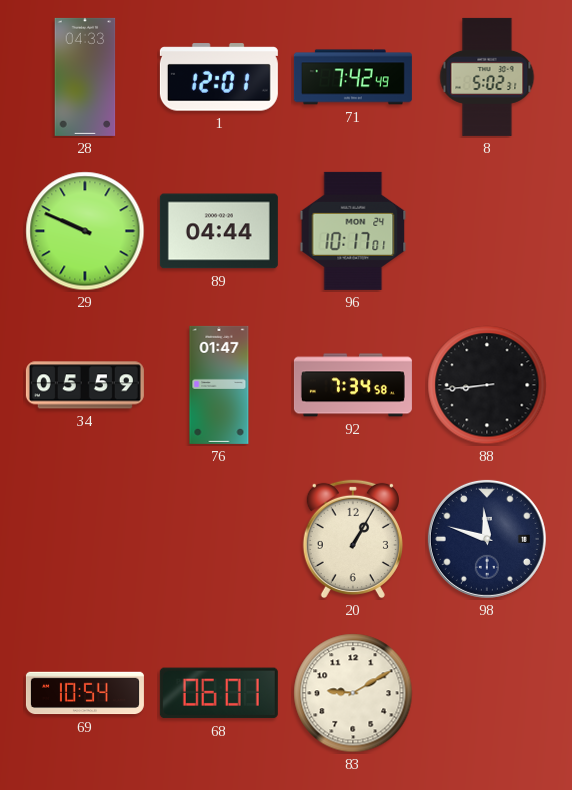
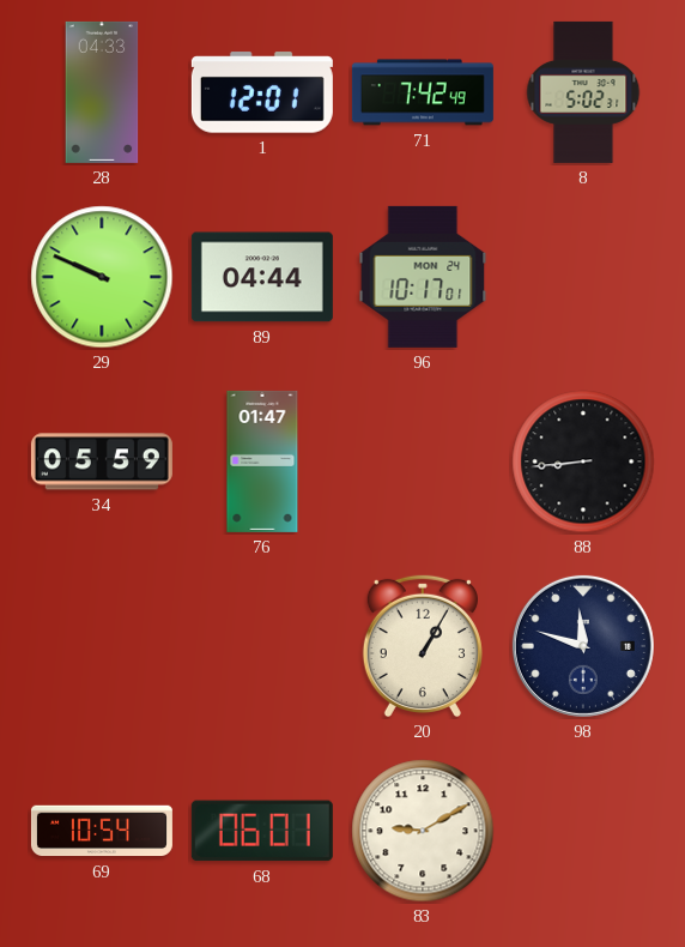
92: 7:34 -> none
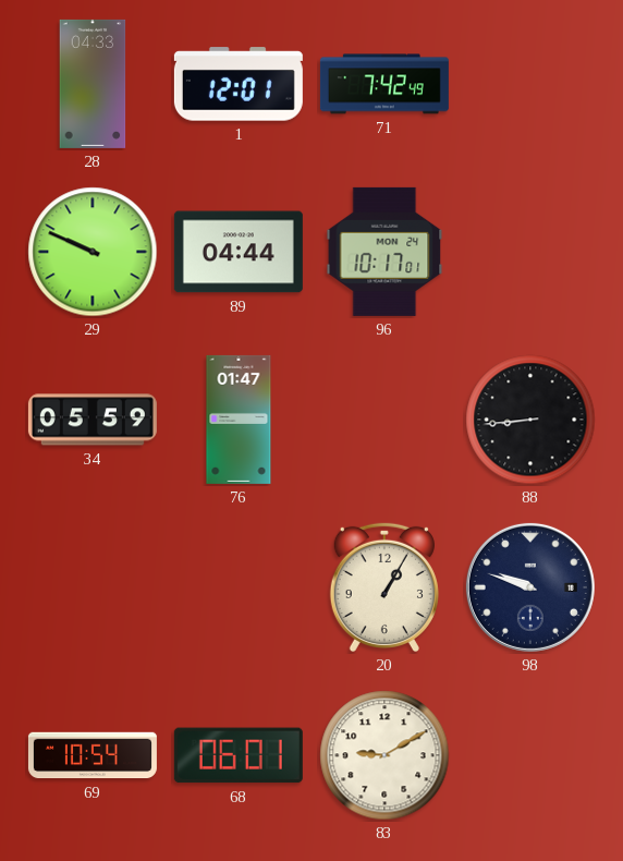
8: 5:02 -> none
98: 11:48 -> 9:48
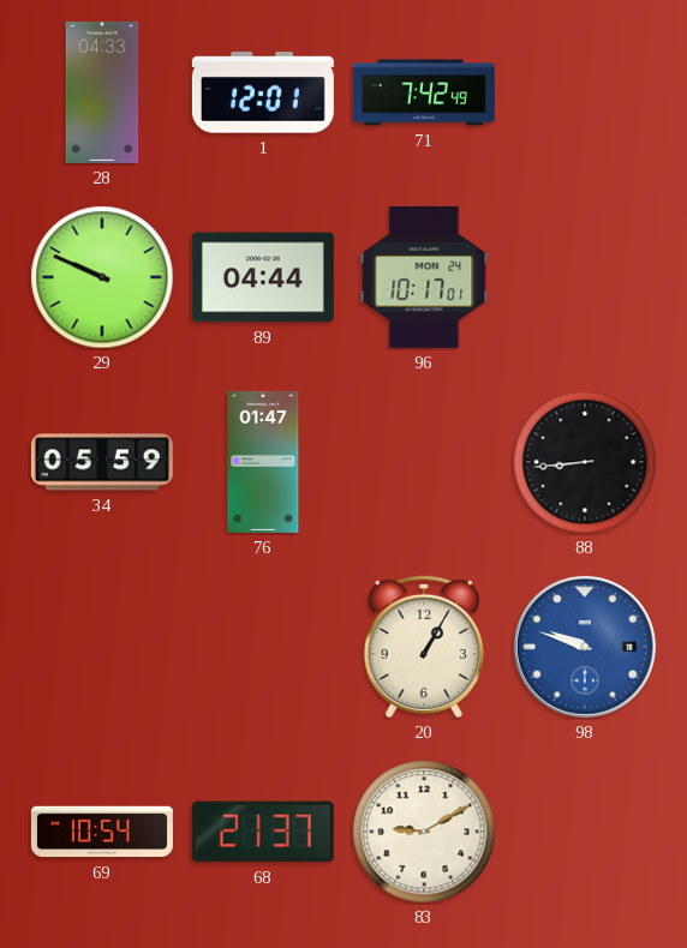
98 dial: navy -> blue
68: 06:01 -> 21:37
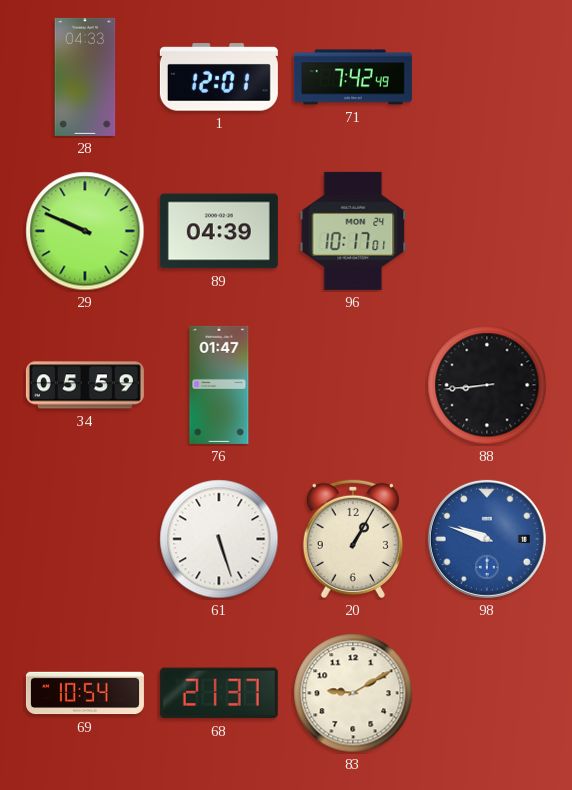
89: 04:44 -> 04:39
61: none -> 5:27
